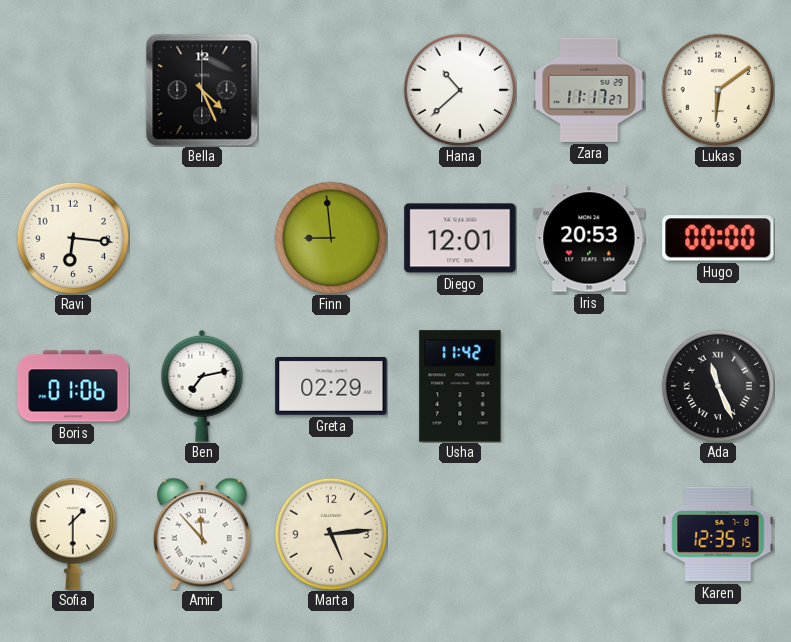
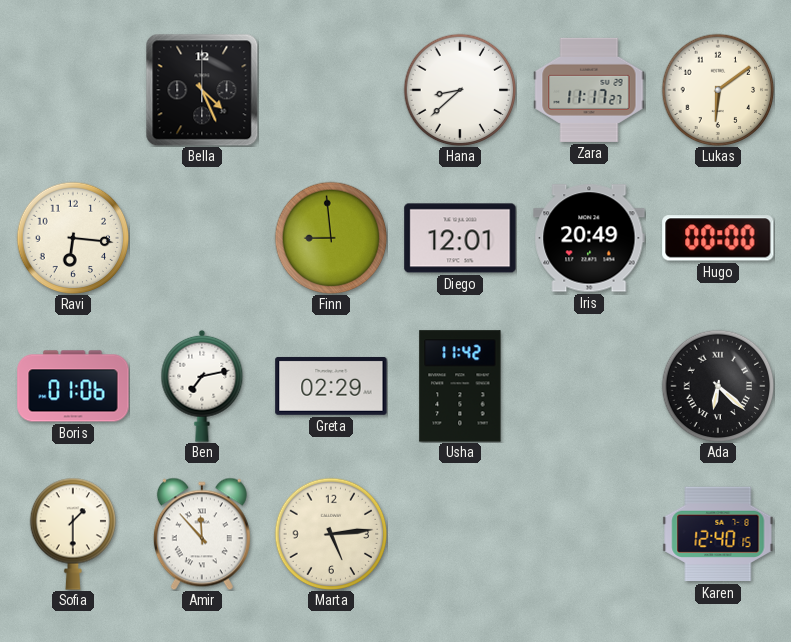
Hana: 10:38 -> 8:38
Iris: 20:53 -> 20:49
Ada: 11:26 -> 6:22
Karen: 12:35 -> 12:40
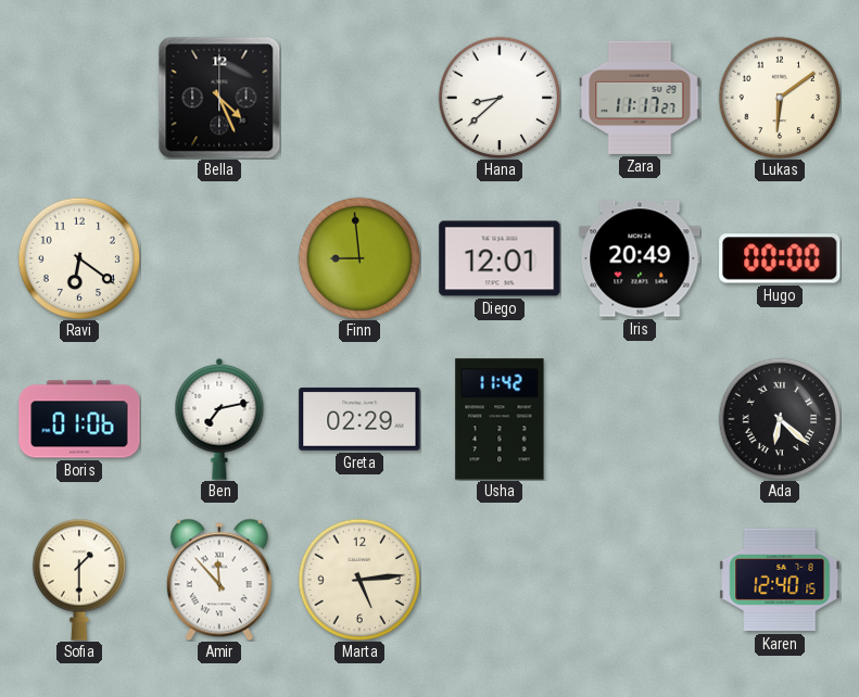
Ravi: 6:16 -> 6:21
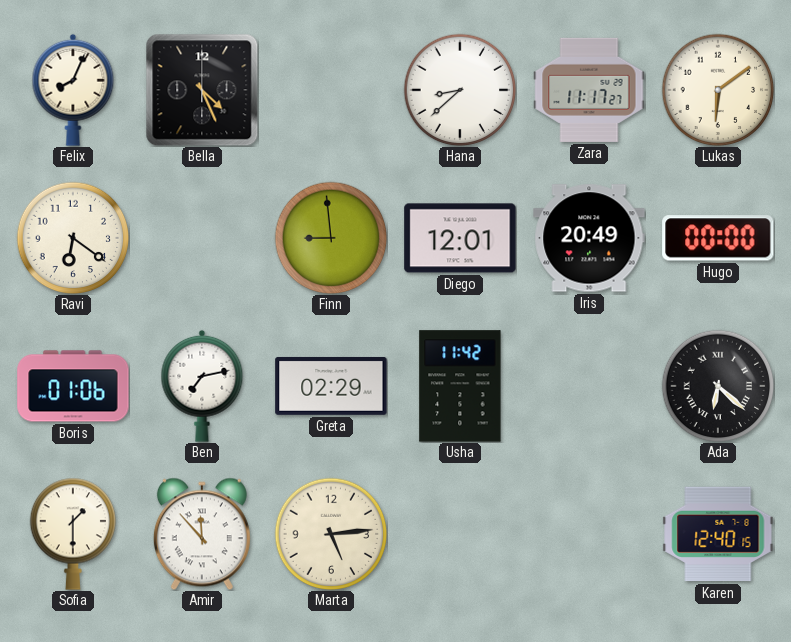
Felix: none -> 8:04
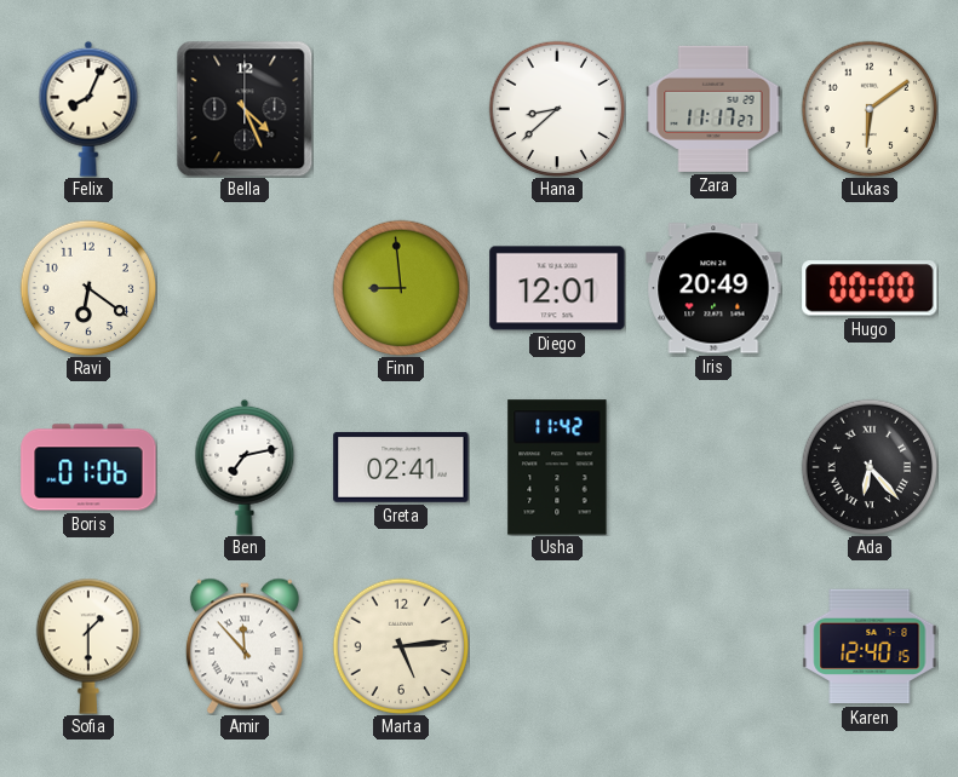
Greta: 02:29 -> 02:41
Ada: 6:22 -> 6:23
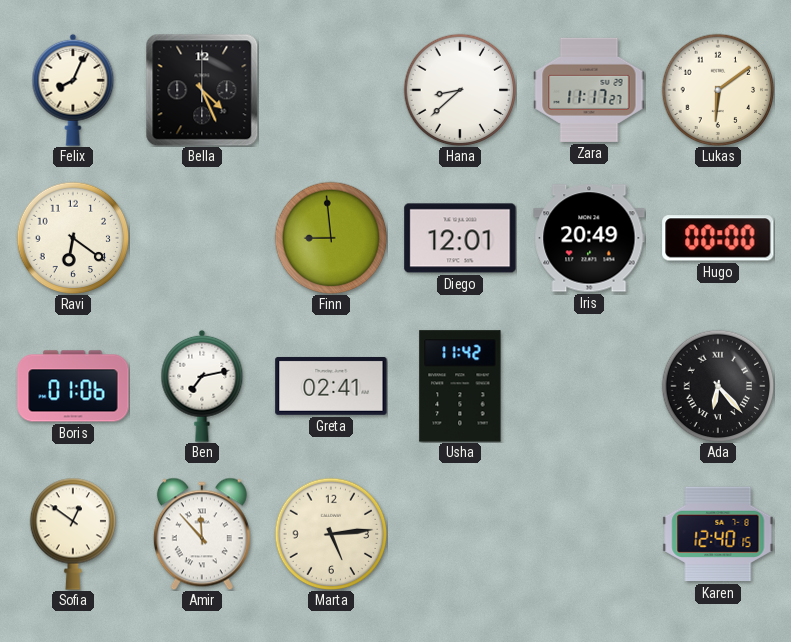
Sofia: 1:30 -> 12:51
